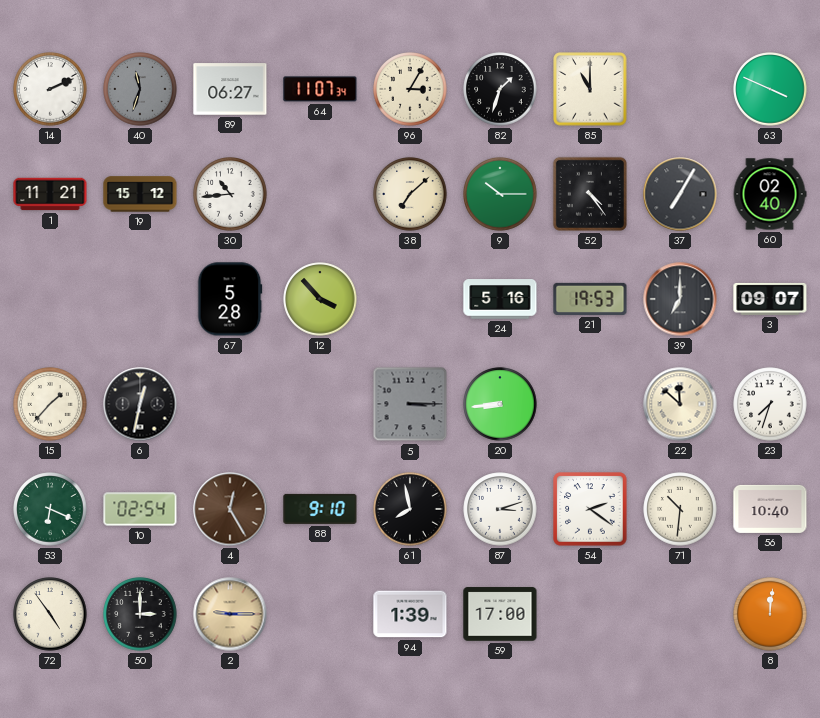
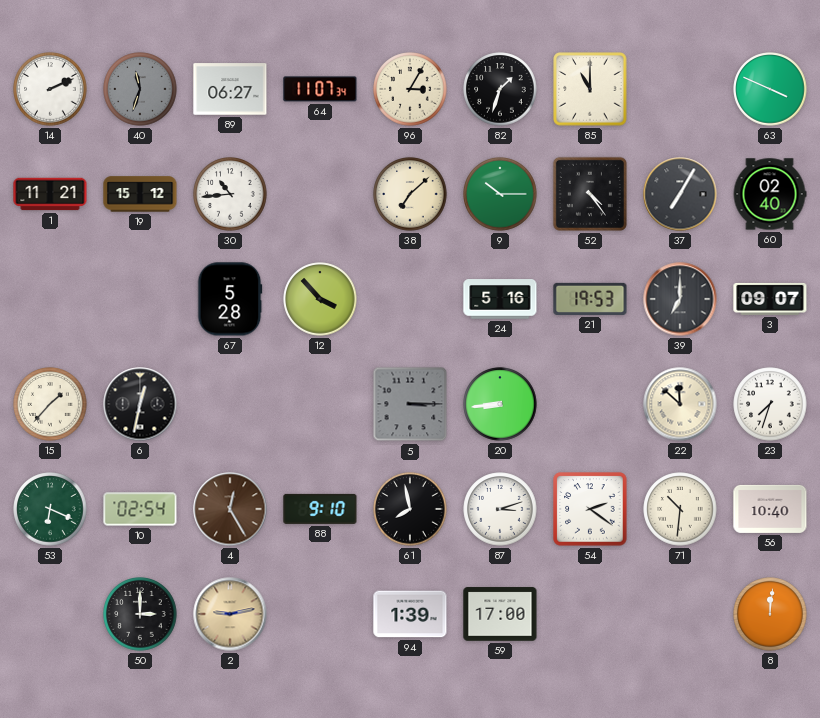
72: 4:54 -> none
2: 9:15 -> 9:13
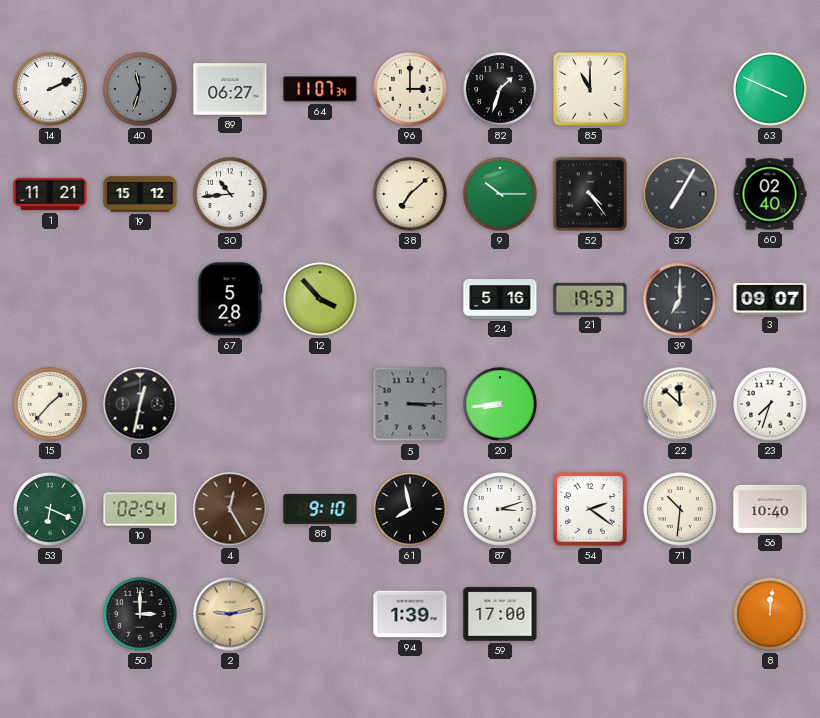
96: 3:05 -> 3:00
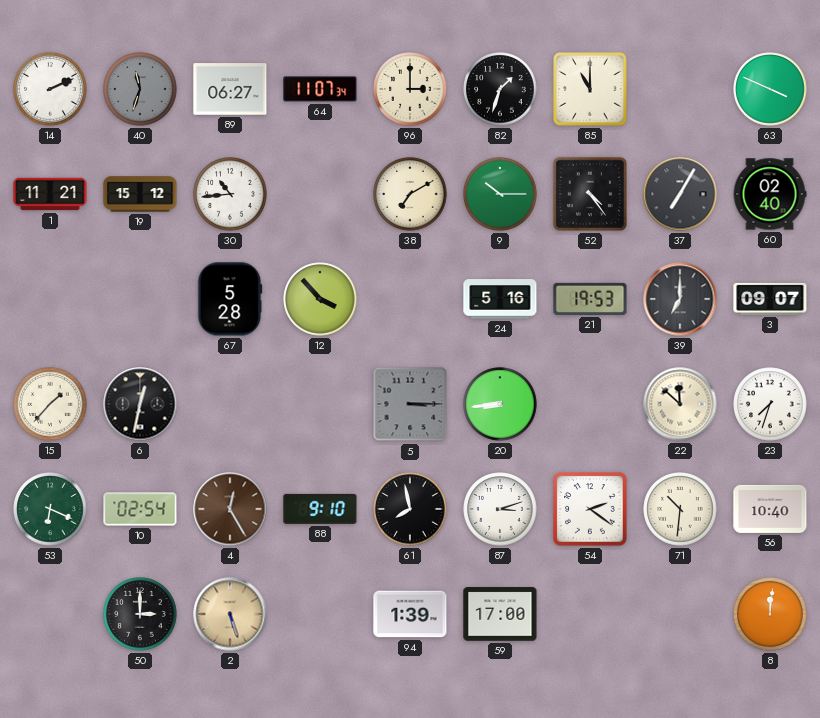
38: 7:08 -> 7:10
2: 9:13 -> 5:27
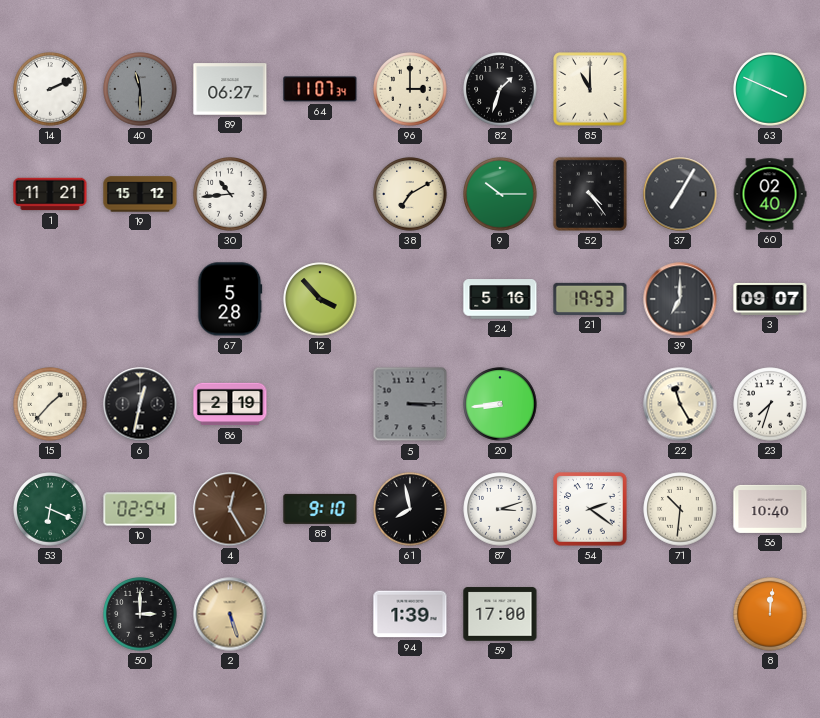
40: 11:33 -> 11:30
86: none -> 2:19
22: 11:52 -> 11:25
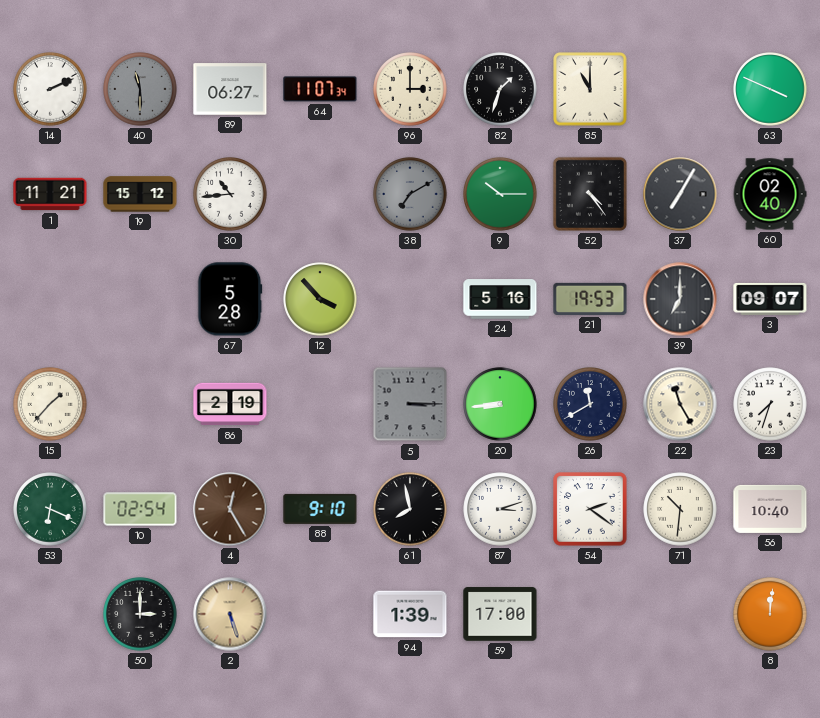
38 dial: cream -> grey
6: 12:32 -> none
26: none -> 11:40
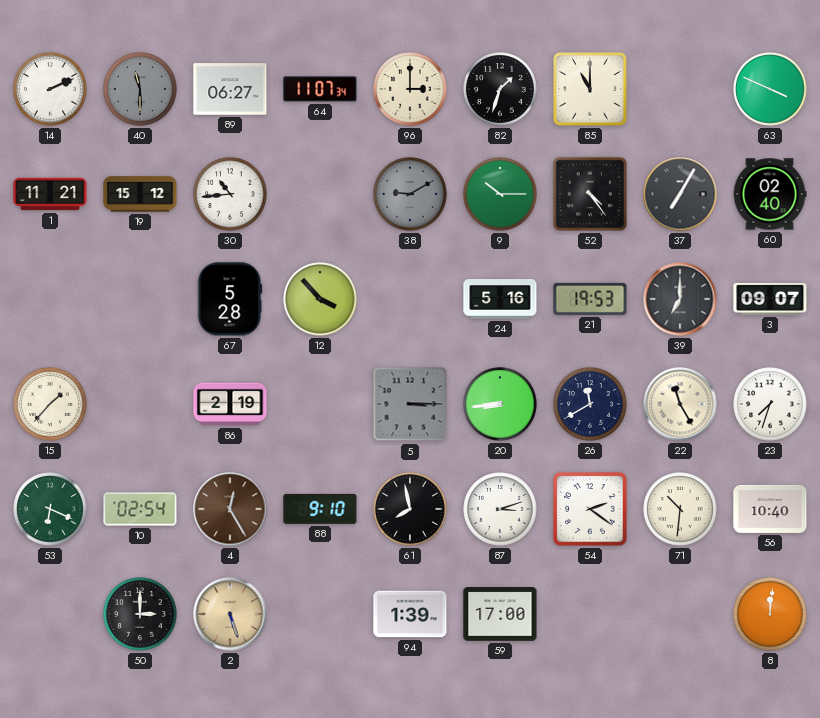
38: 7:10 -> 9:10
